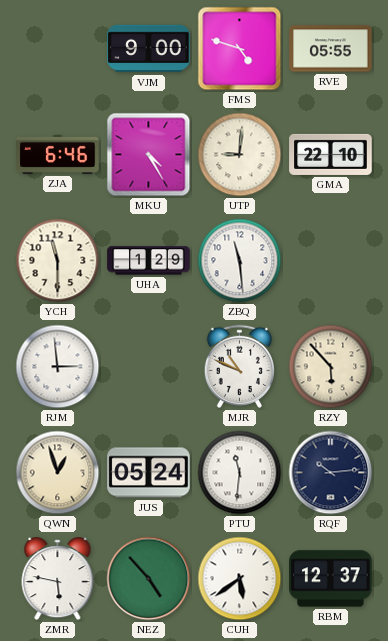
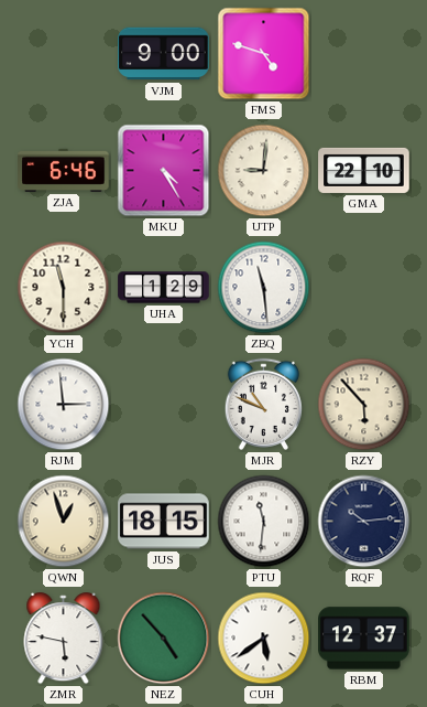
RVE: 05:55 -> none
JUS: 05:24 -> 18:15
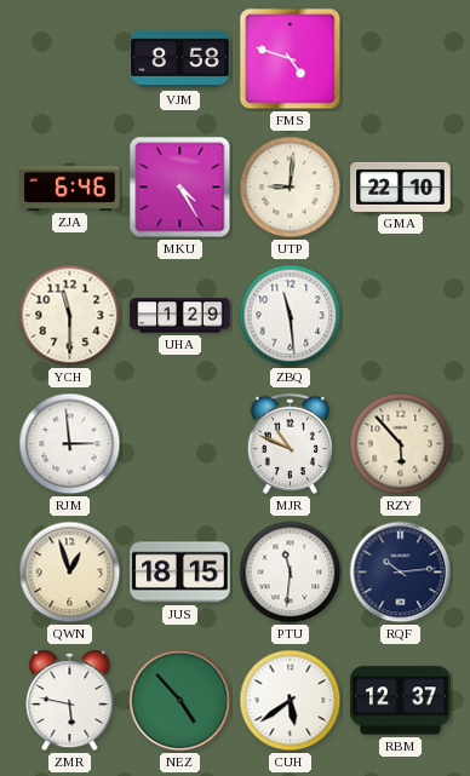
VJM: 9:00 -> 8:58
